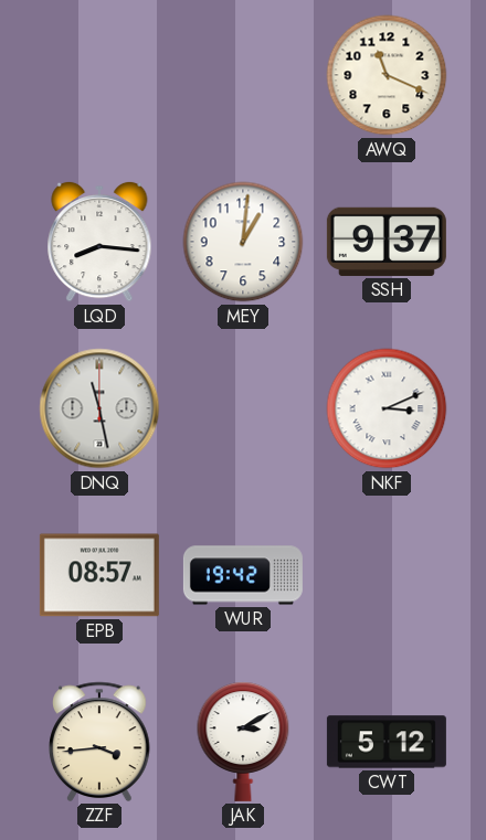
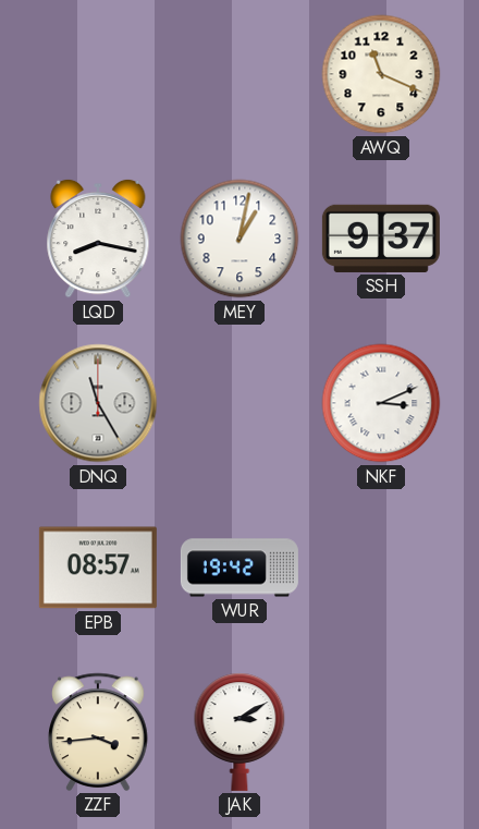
LQD: 8:16 -> 8:17
MEY: 1:01 -> 1:02
DNQ: 11:28 -> 11:25
CWT: 5:12 -> none
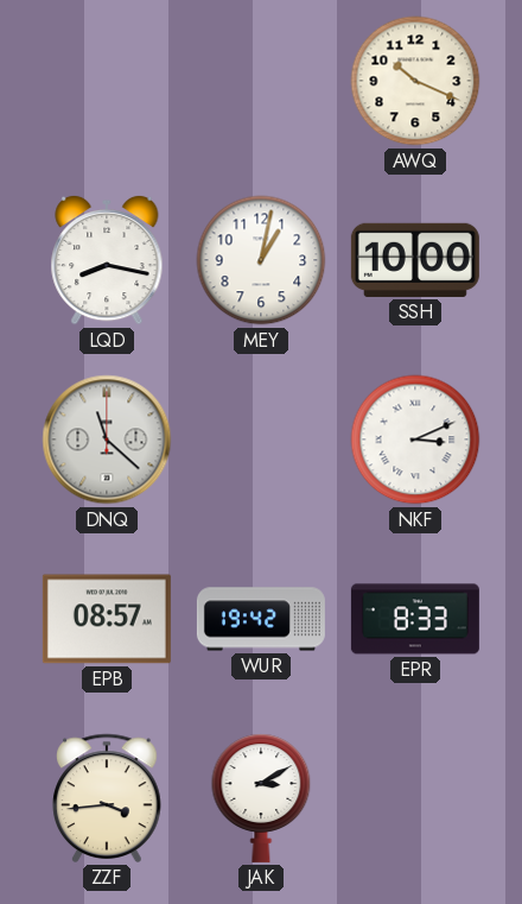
AWQ: 11:19 -> 10:19
SSH: 9:37 -> 10:00
DNQ: 11:25 -> 11:22
EPR: none -> 8:33
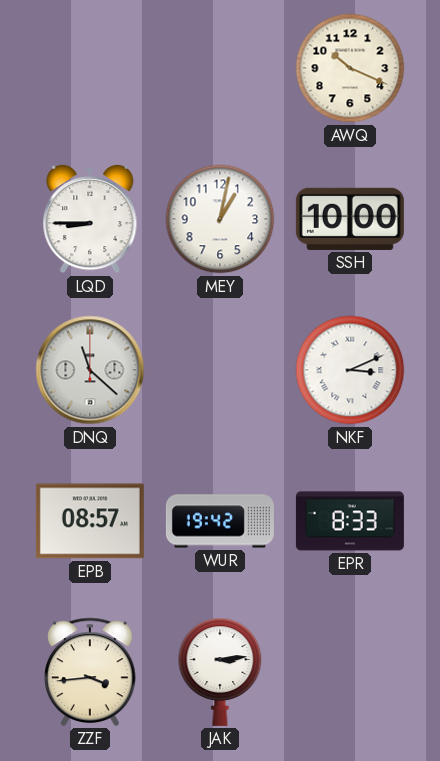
LQD: 8:17 -> 8:45
JAK: 3:10 -> 3:14
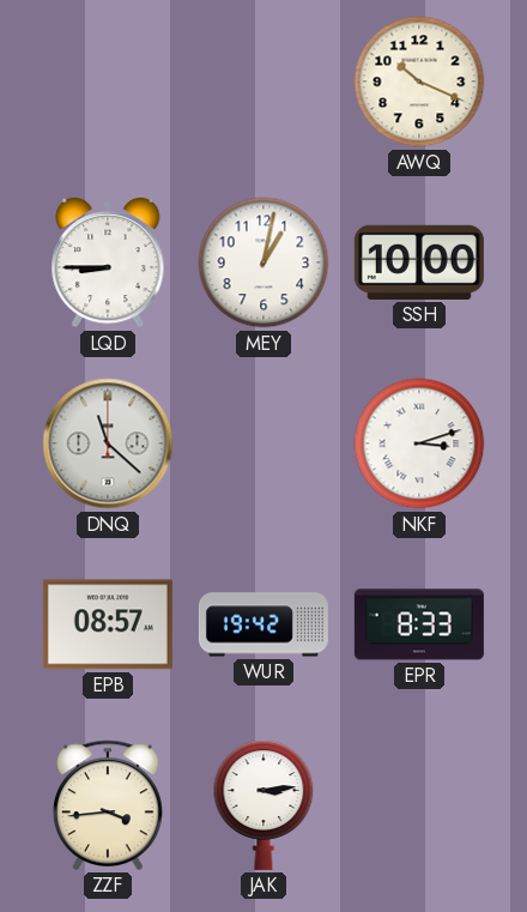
NKF: 3:11 -> 3:12
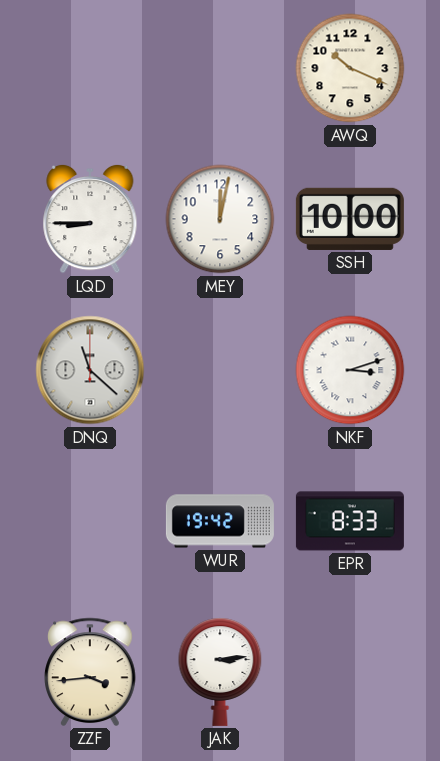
MEY: 1:02 -> 12:02
EPB: 08:57 -> none
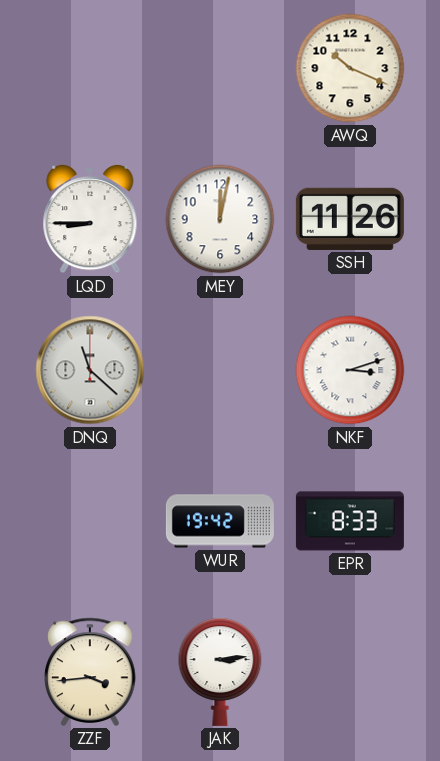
SSH: 10:00 -> 11:26
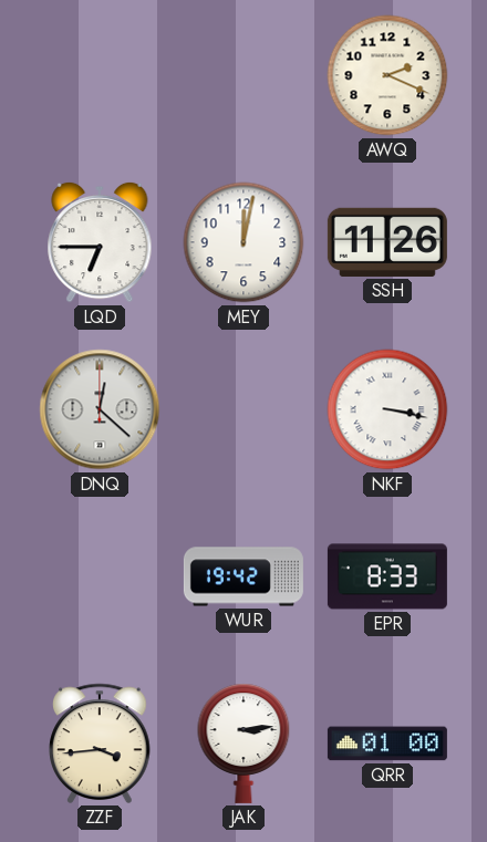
AWQ: 10:19 -> 2:19
LQD: 8:45 -> 6:45
DNQ: 11:22 -> 12:22
NKF: 3:12 -> 3:17
QRR: none -> 01:00
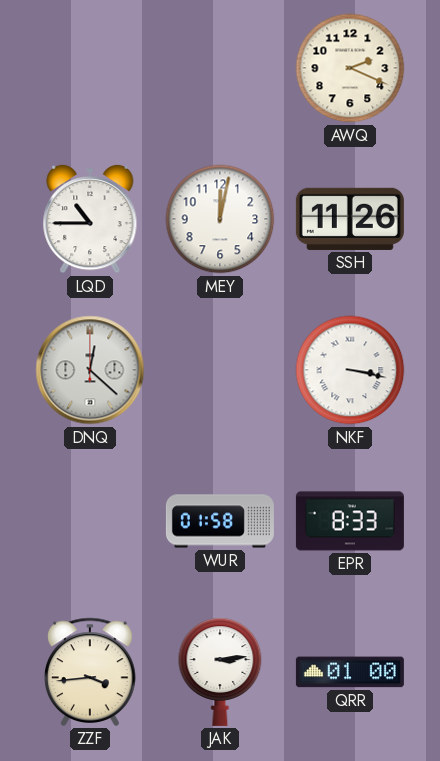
LQD: 6:45 -> 10:45
WUR: 19:42 -> 01:58
